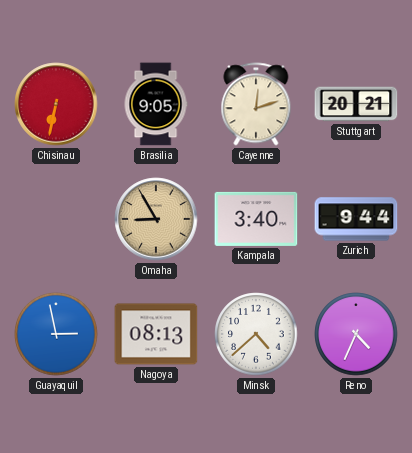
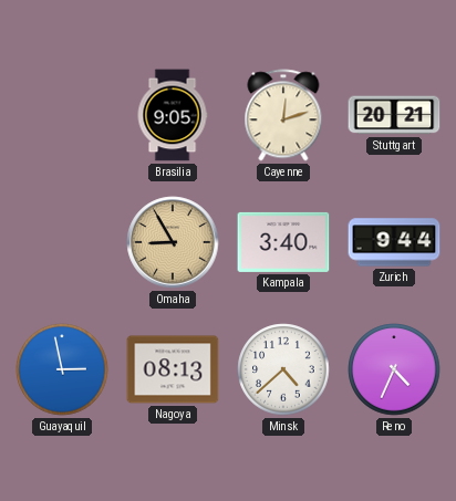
Chisinau: 6:32 -> none
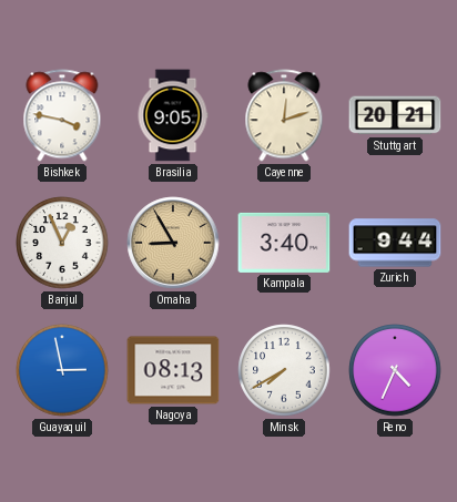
Bishkek: none -> 3:47
Banjul: none -> 12:56
Minsk: 4:38 -> 7:40
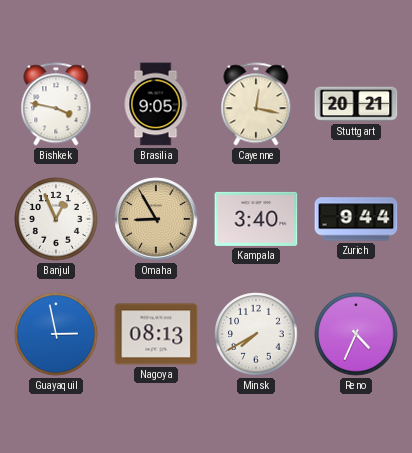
Cayenne: 12:12 -> 12:17
